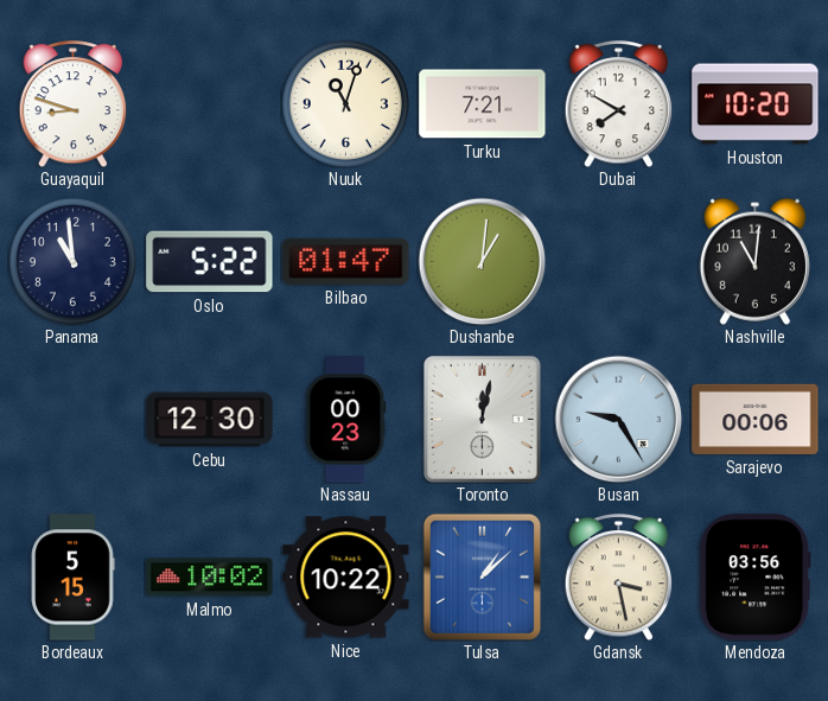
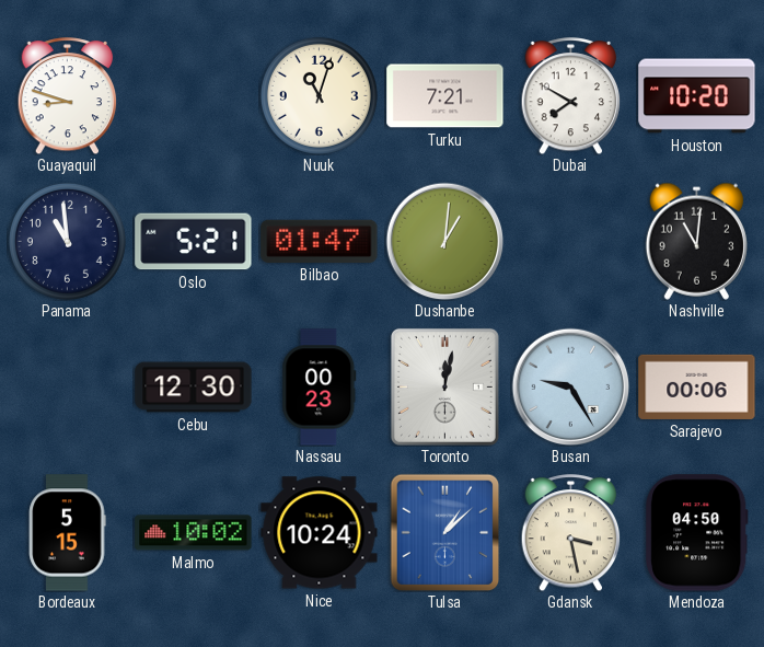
Oslo: 5:22 -> 5:21
Nice: 10:22 -> 10:24
Mendoza: 03:56 -> 04:50
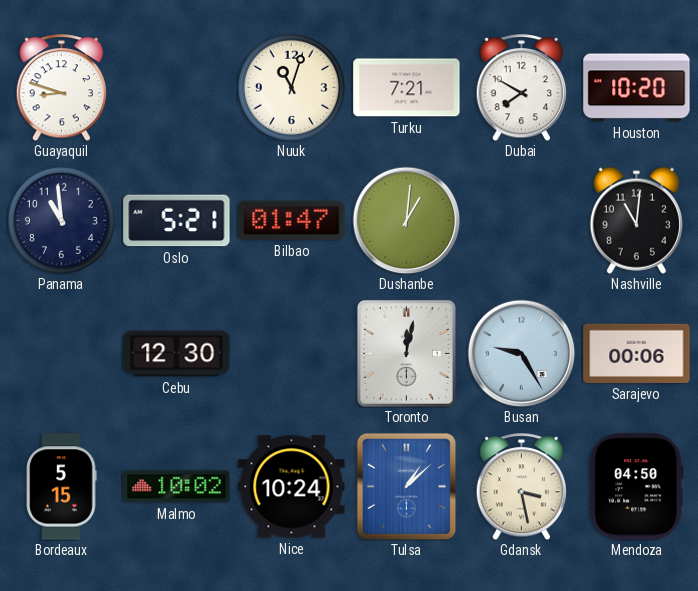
Nassau: 00:23 -> none
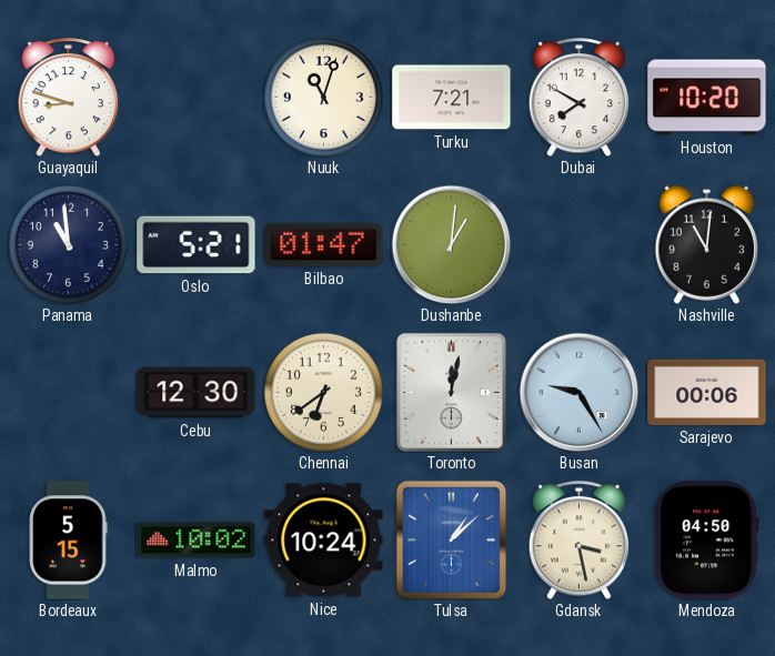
Chennai: none -> 6:39
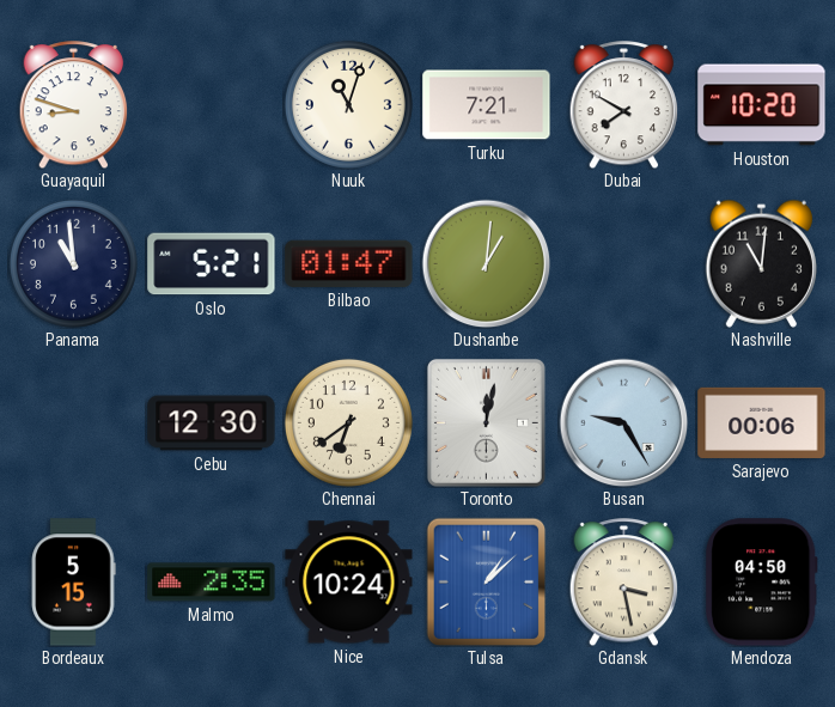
Malmo: 10:02 -> 2:35
